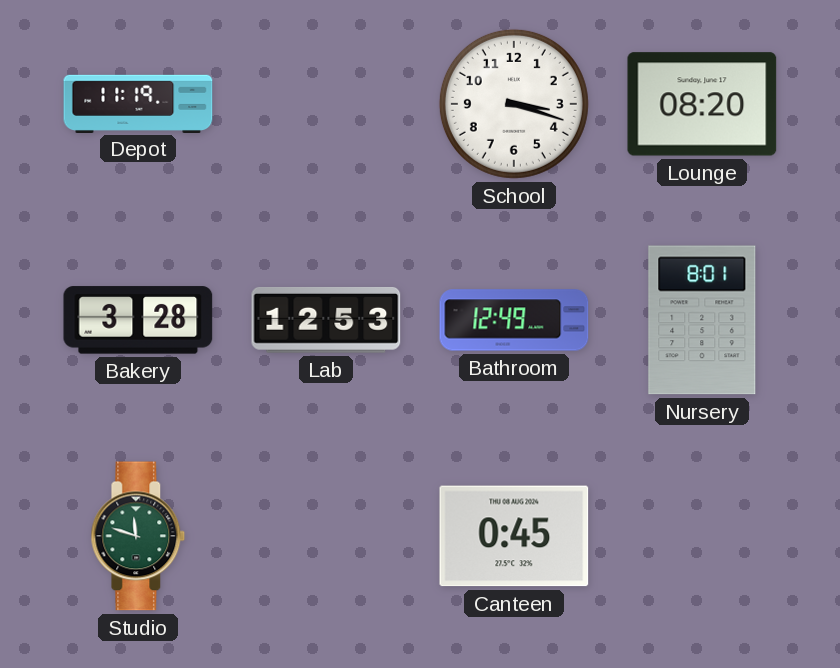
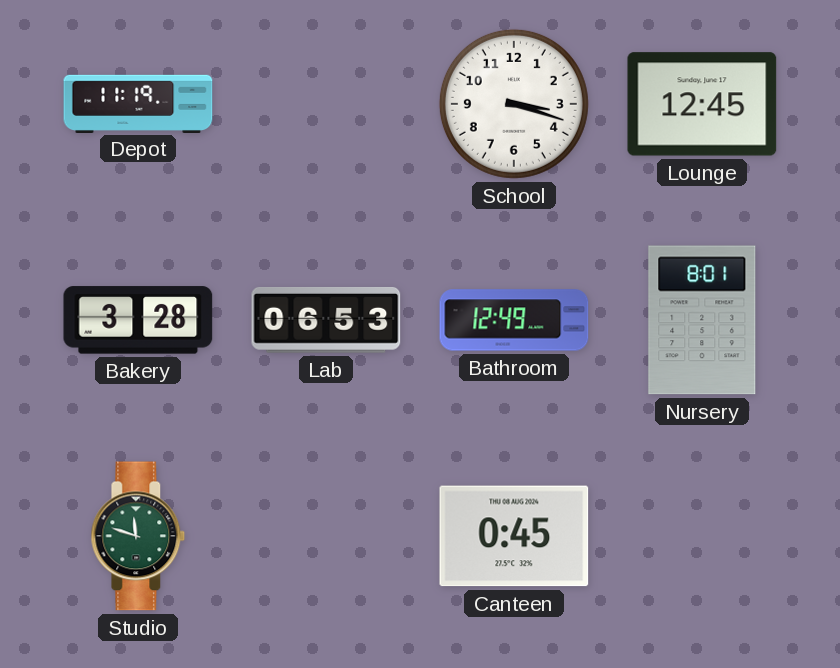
Lounge: 08:20 -> 12:45
Lab: 12:53 -> 06:53
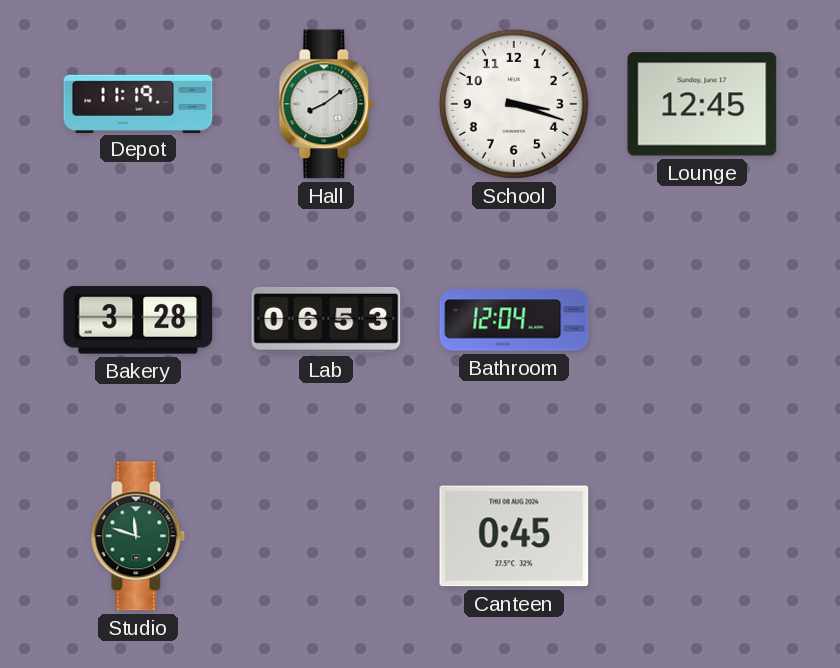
Hall: none -> 8:09
Bathroom: 12:49 -> 12:04
Nursery: 8:01 -> none
